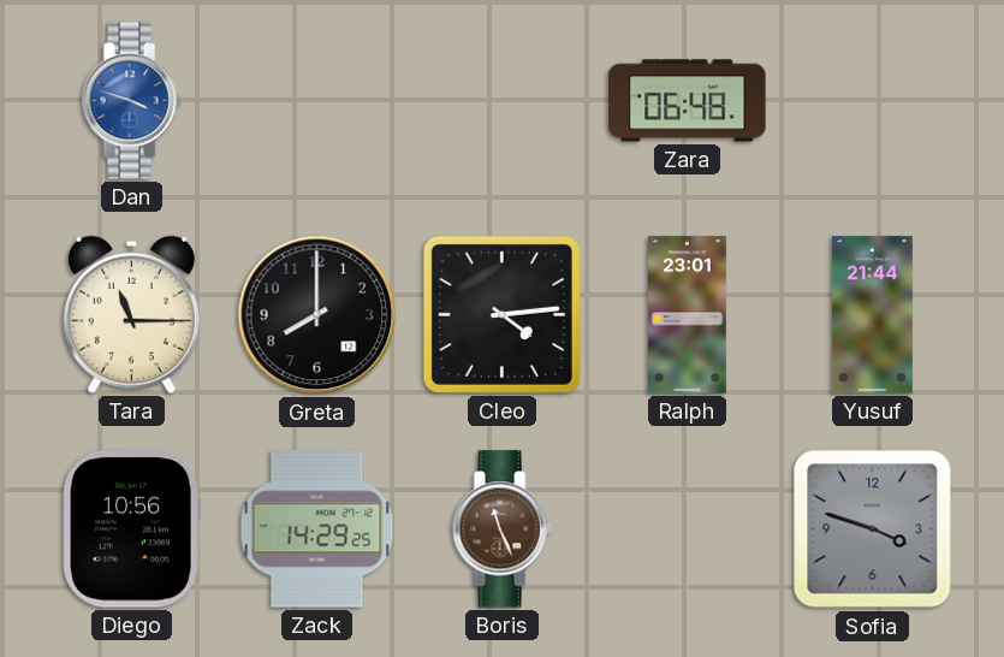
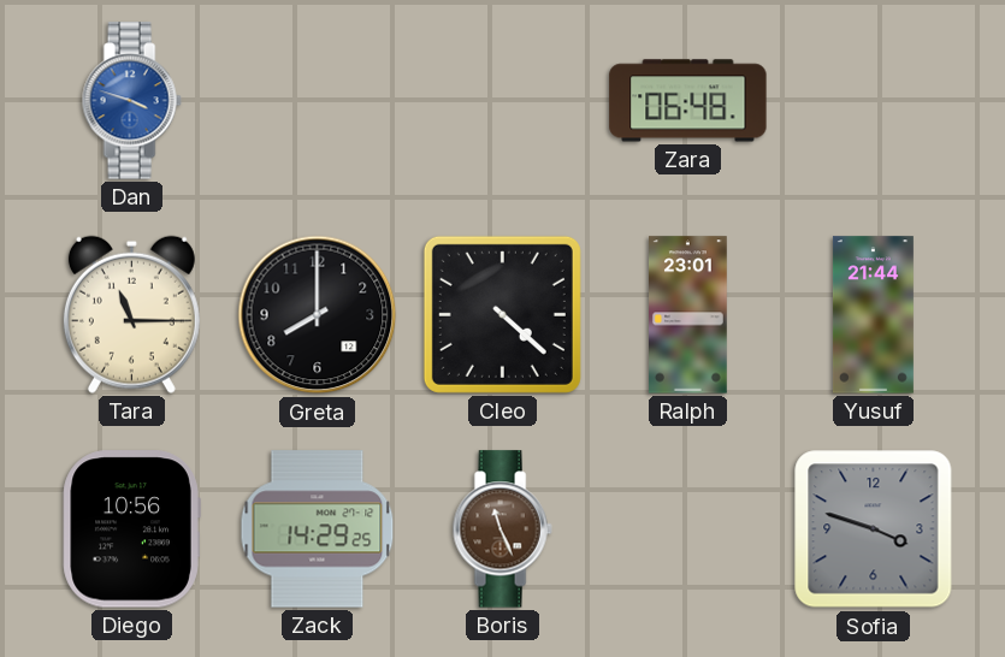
Cleo: 4:14 -> 4:22
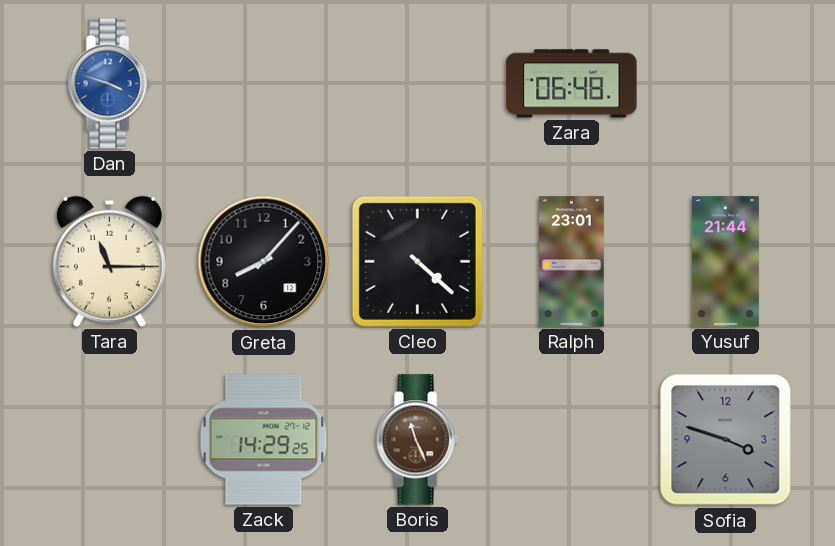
Greta: 8:00 -> 8:07
Diego: 10:56 -> none
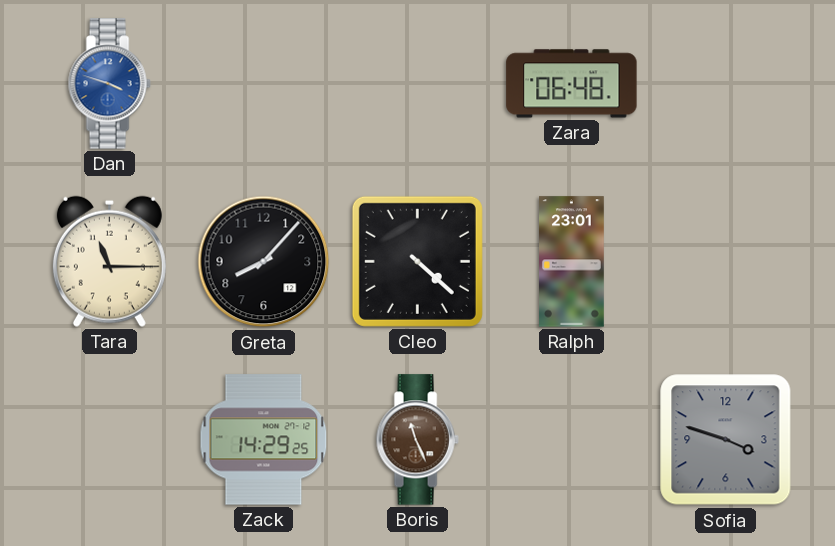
Yusuf: 21:44 -> none
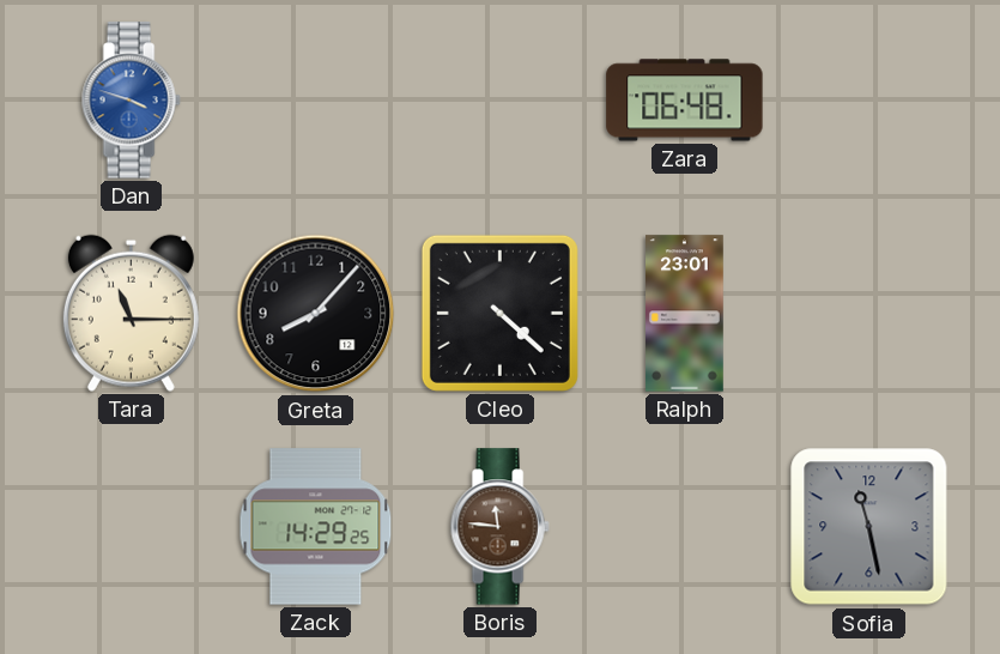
Boris: 11:26 -> 11:46
Sofia: 3:48 -> 11:28
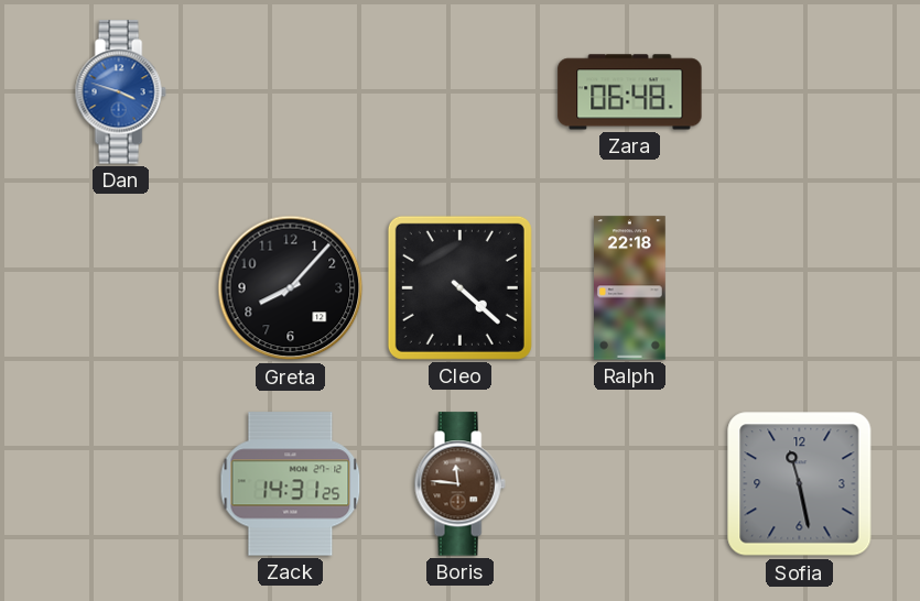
Tara: 11:15 -> none
Ralph: 23:01 -> 22:18
Zack: 14:29 -> 14:31
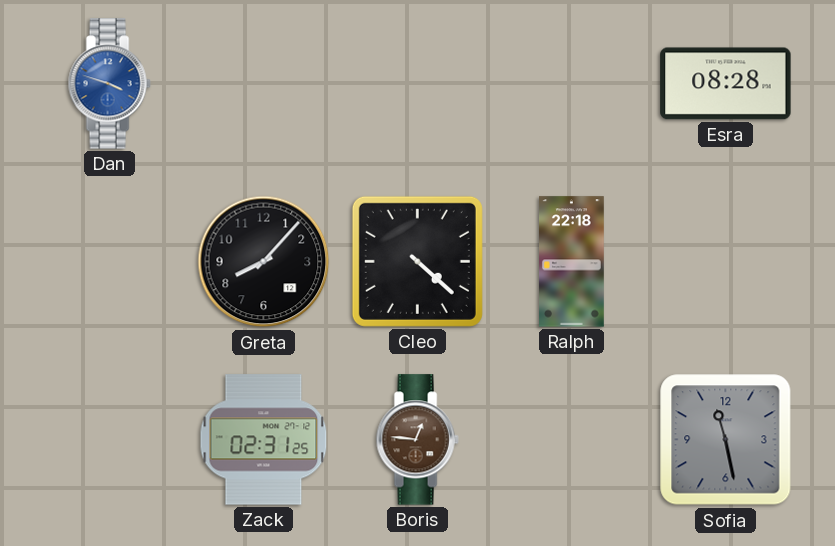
Zara: 06:48 -> none
Esra: none -> 08:28
Zack: 14:31 -> 02:31
Boris: 11:46 -> 12:46
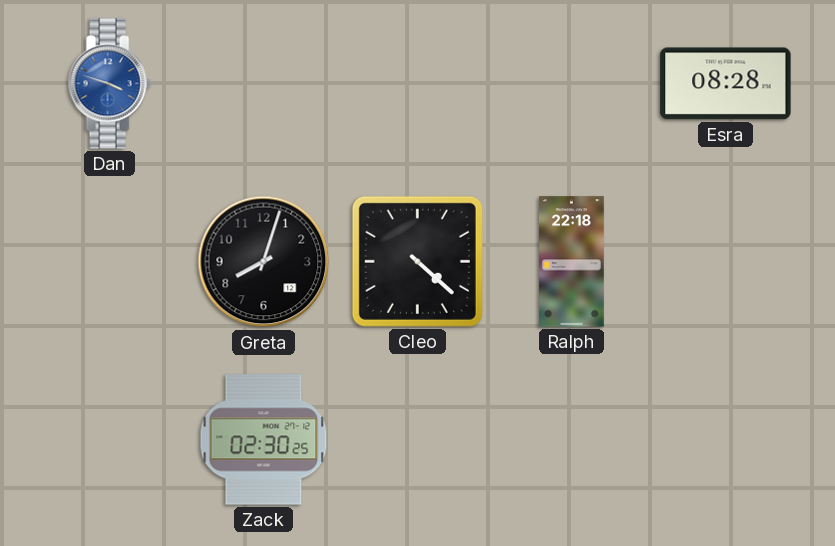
Greta: 8:07 -> 8:03
Zack: 02:31 -> 02:30
Boris: 12:46 -> none
Sofia: 11:28 -> none
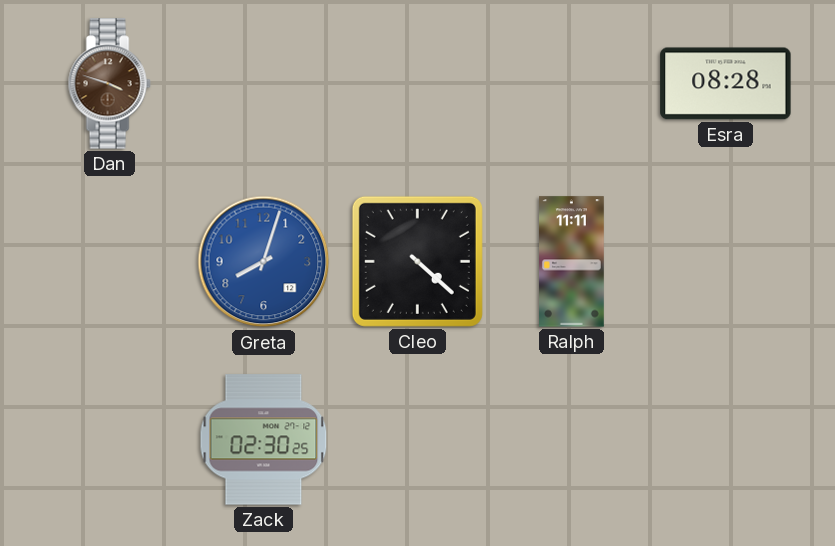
Dan dial: blue -> brown
Greta dial: black -> blue
Ralph: 22:18 -> 11:11
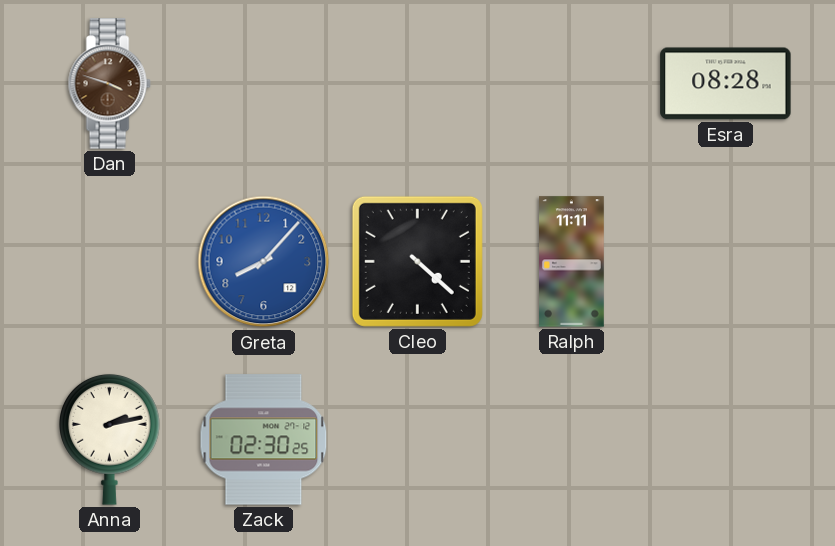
Greta: 8:03 -> 8:07
Anna: none -> 2:13
